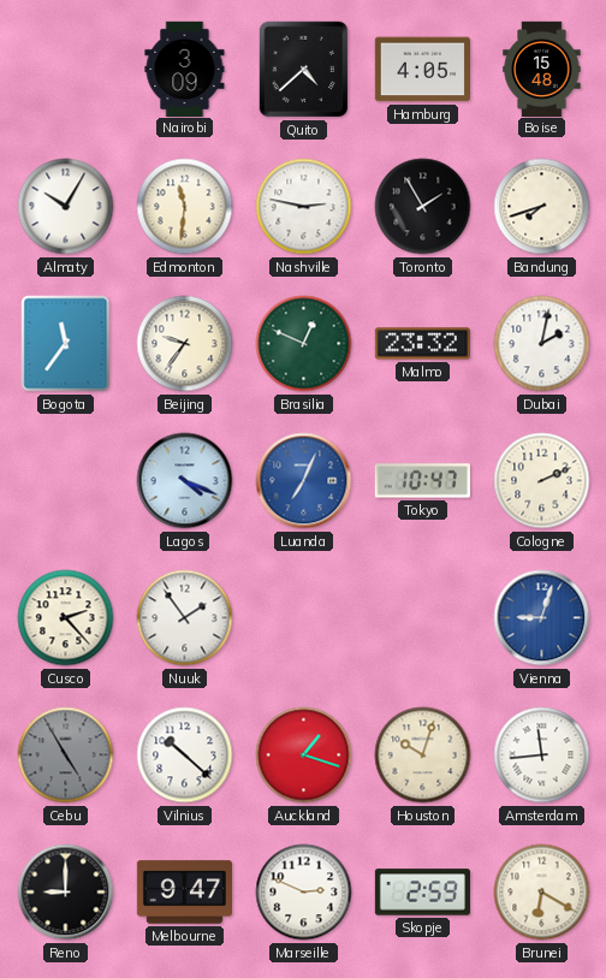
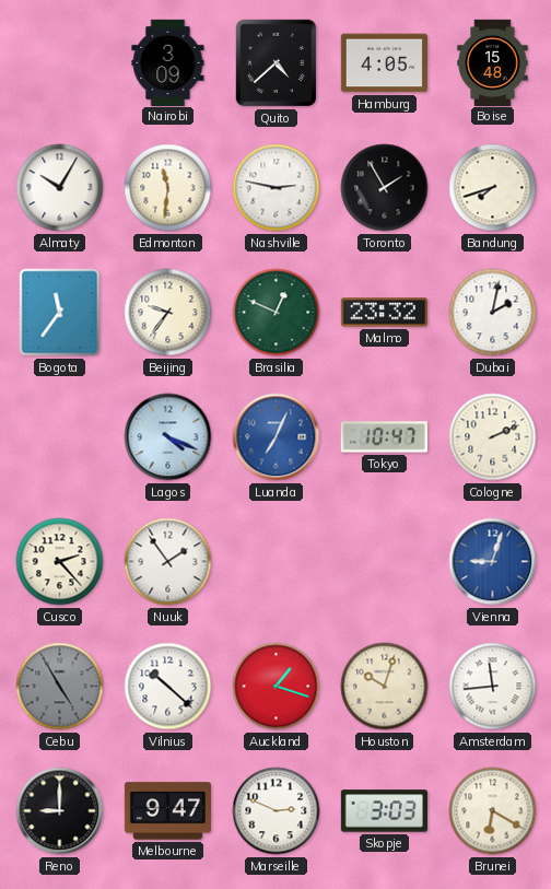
Skopje: 2:59 -> 3:03
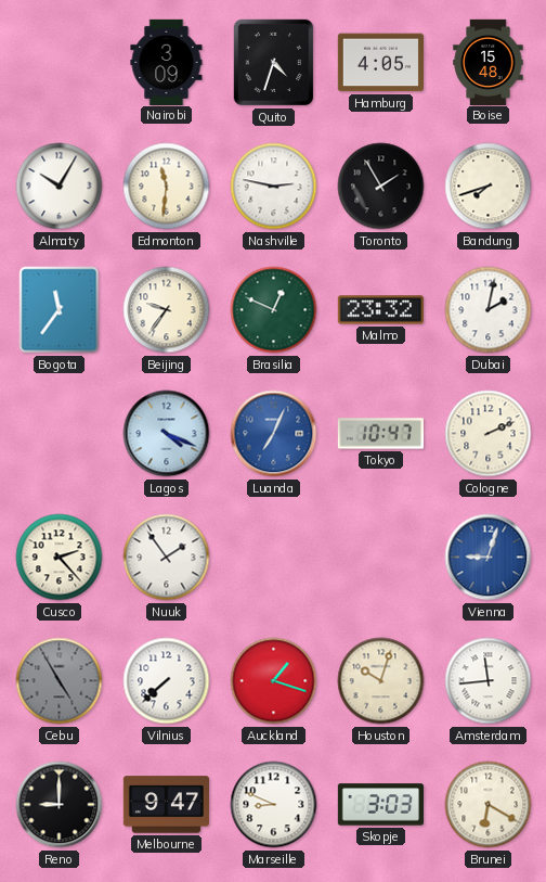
Quito: 4:38 -> 4:33
Vilnius: 10:22 -> 7:38
Marseille: 2:49 -> 8:49
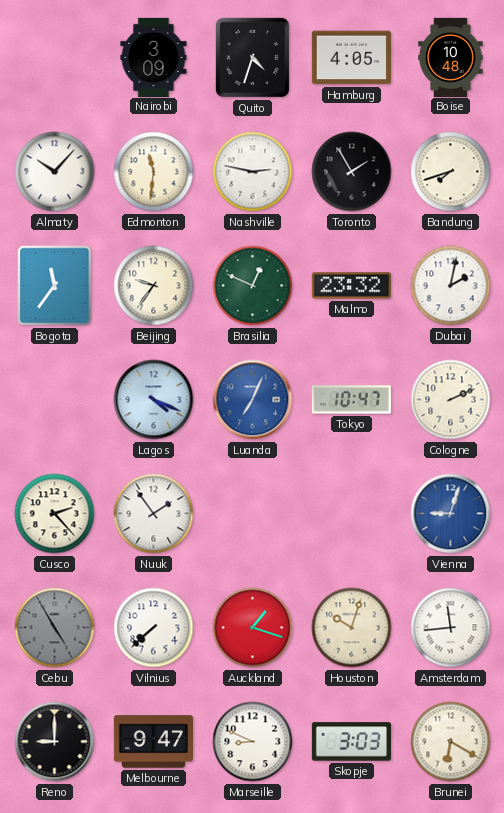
Boise: 15:48 -> 10:48
Almaty: 10:05 -> 10:07
